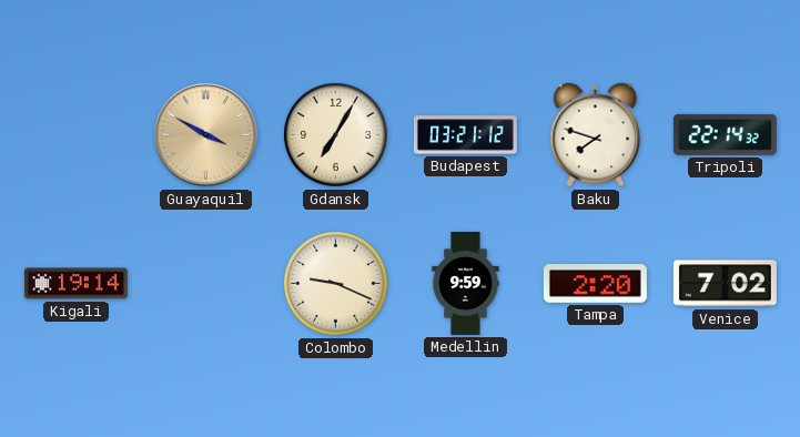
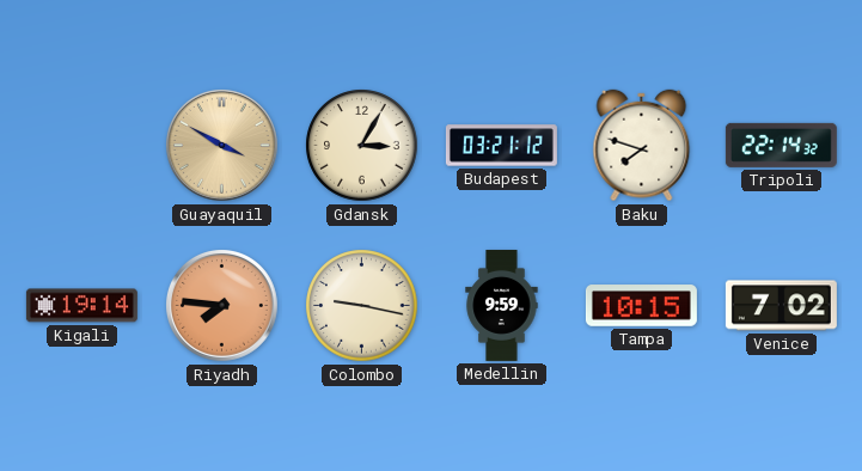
Gdansk: 7:05 -> 3:05
Riyadh: none -> 7:46
Colombo: 9:19 -> 9:17
Tampa: 2:20 -> 10:15
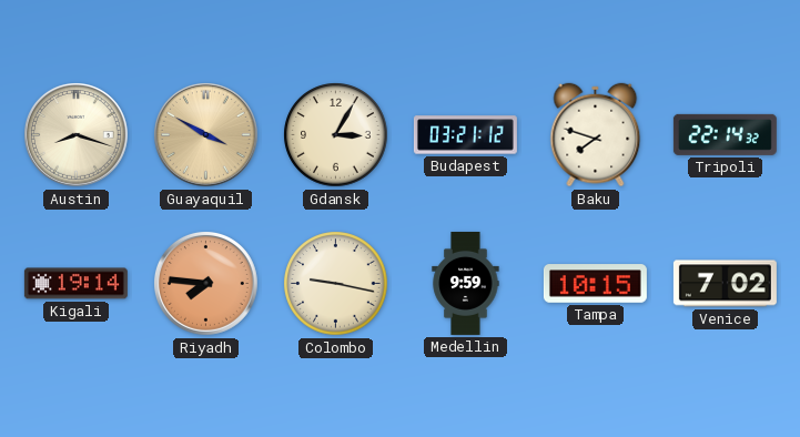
Austin: none -> 8:18
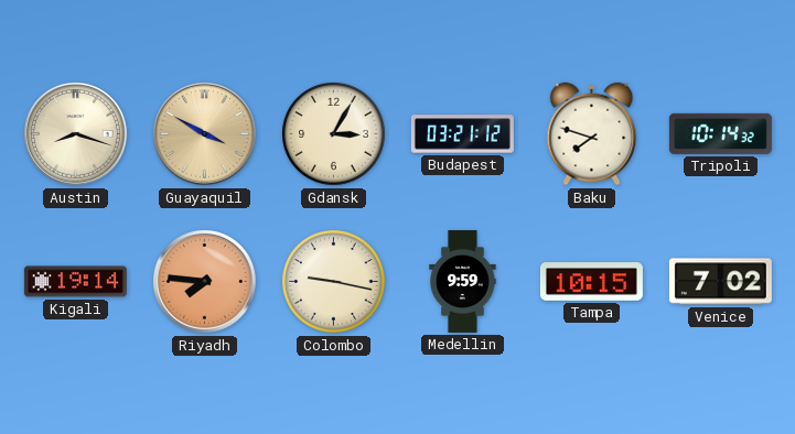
Tripoli: 22:14 -> 10:14
